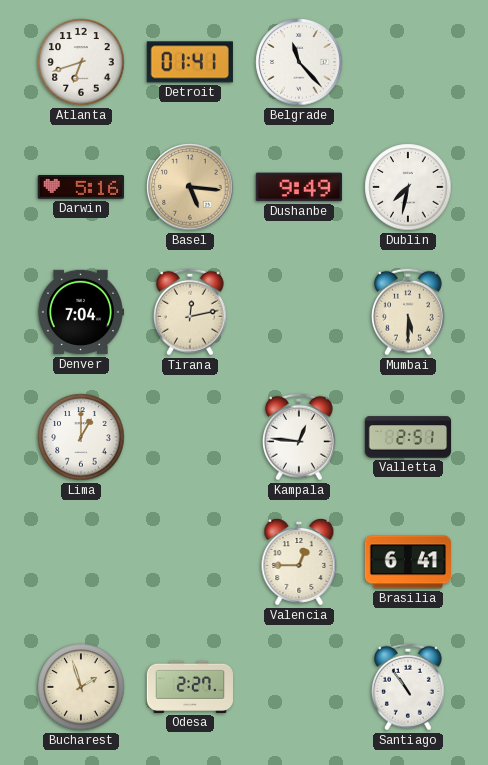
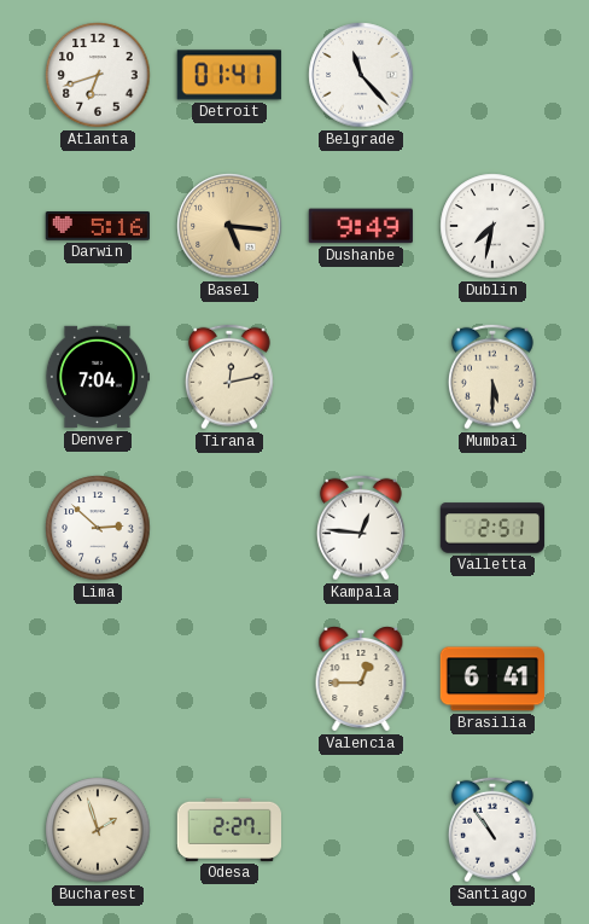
Lima: 1:00 -> 2:52
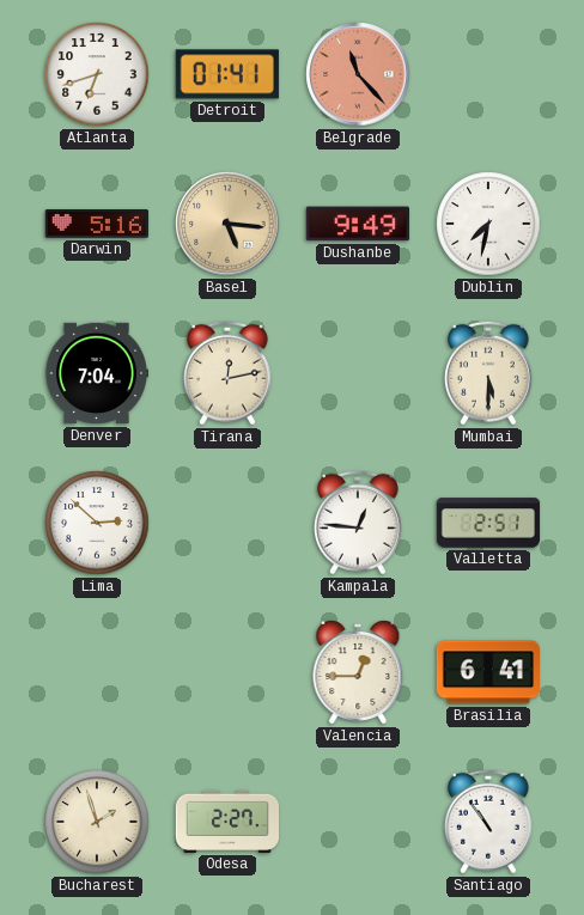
Belgrade dial: white -> salmon
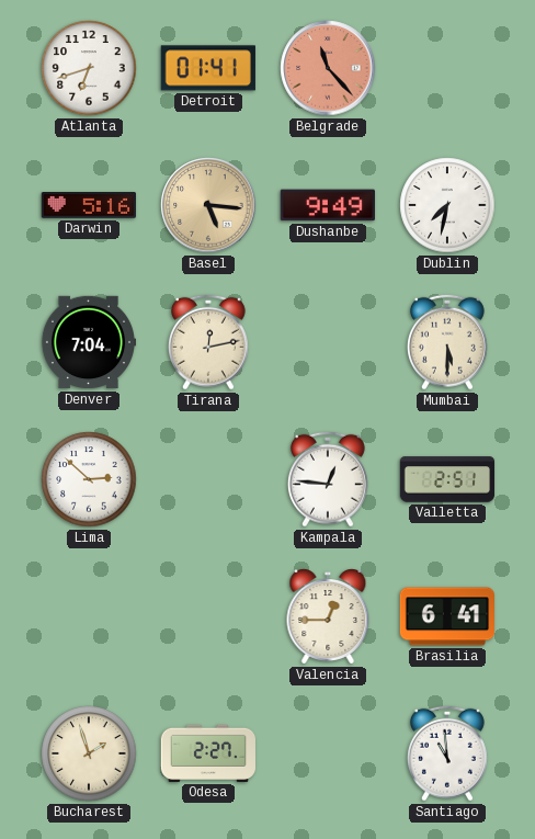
Santiago: 10:54 -> 10:59
